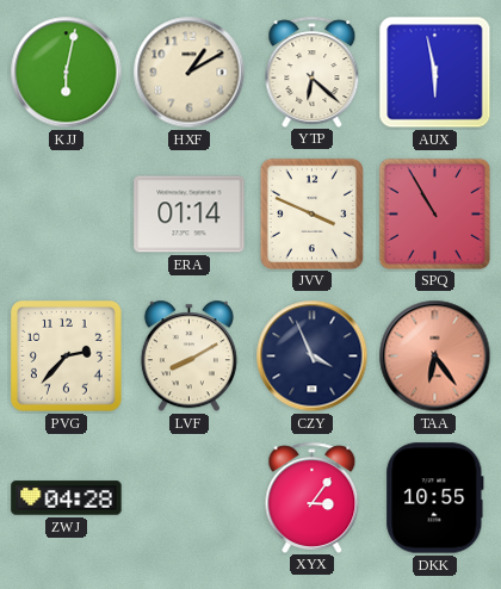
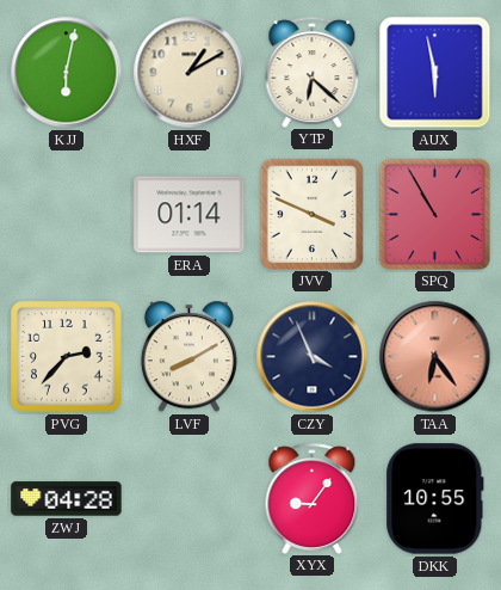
XYX: 3:06 -> 9:06
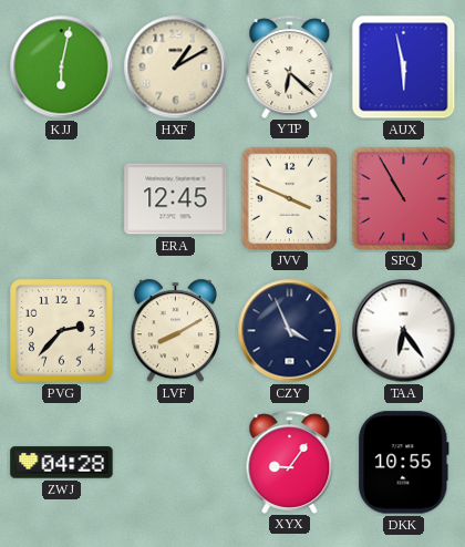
ERA: 01:14 -> 12:45
TAA dial: salmon -> white
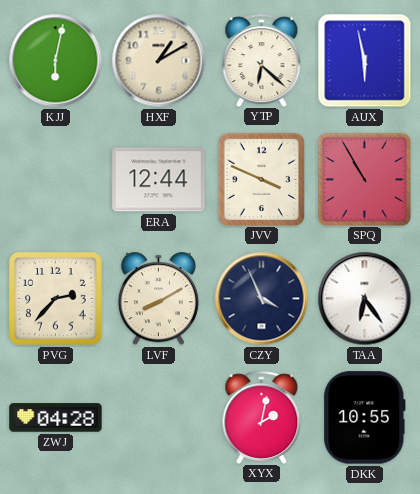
ERA: 12:45 -> 12:44
XYX: 9:06 -> 2:02
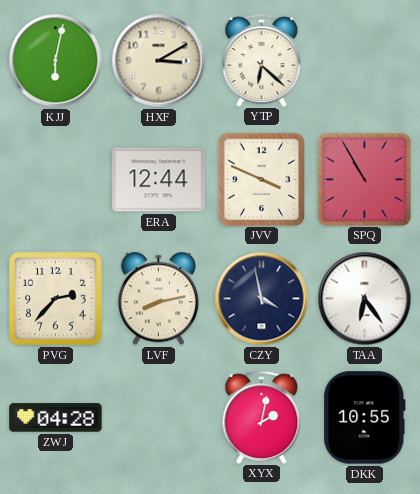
HXF: 1:10 -> 3:10
AUX: 5:58 -> none
LVF: 8:10 -> 8:13
CZY: 3:56 -> 3:58
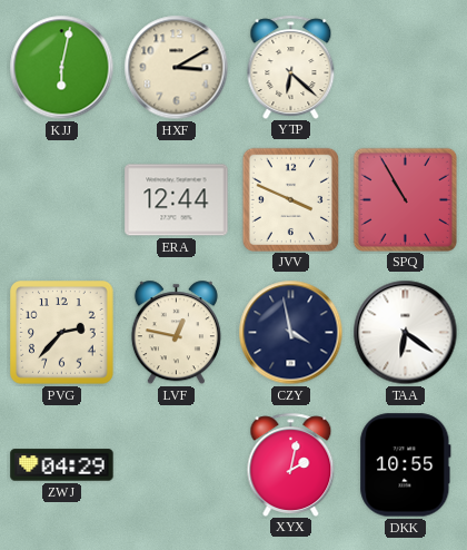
LVF: 8:13 -> 12:47
TAA: 6:24 -> 6:21
ZWJ: 04:28 -> 04:29
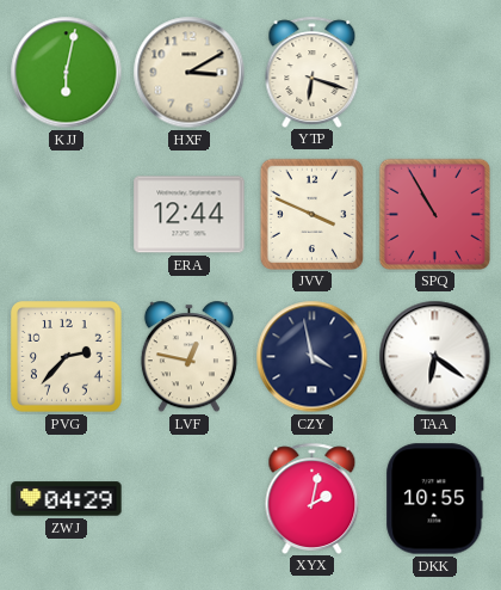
YTP: 6:22 -> 6:18
